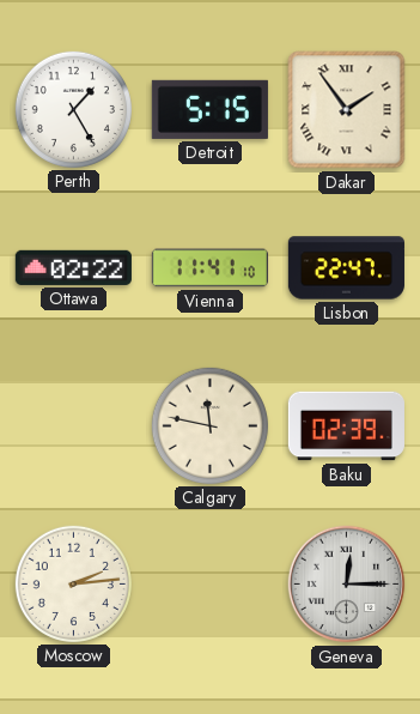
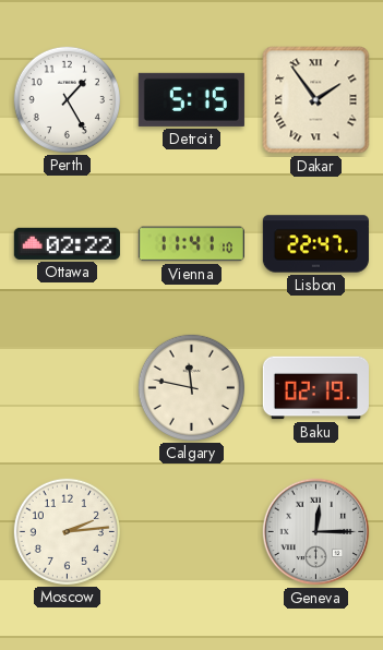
Baku: 02:39 -> 02:19
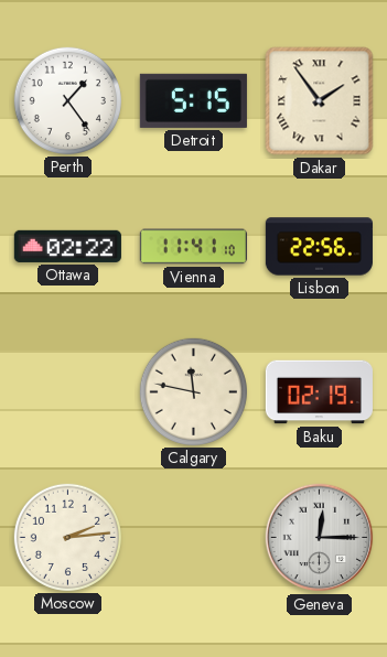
Perth: 1:25 -> 1:24
Lisbon: 22:47 -> 22:56
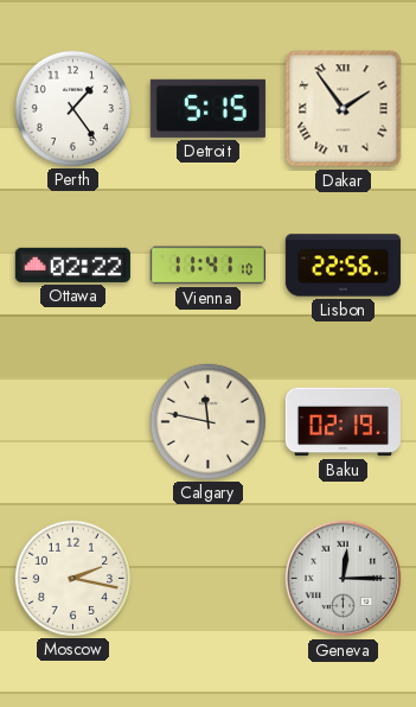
Moscow: 2:14 -> 2:17
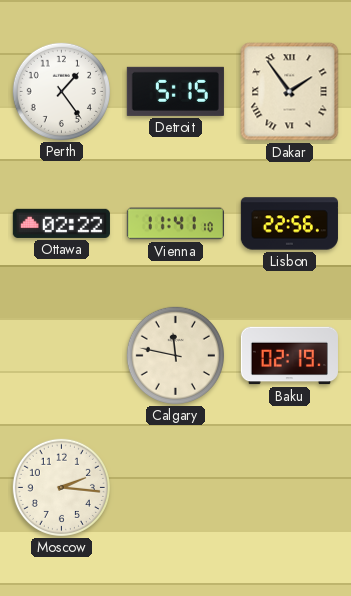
Moscow: 2:17 -> 2:16
Geneva: 12:15 -> none
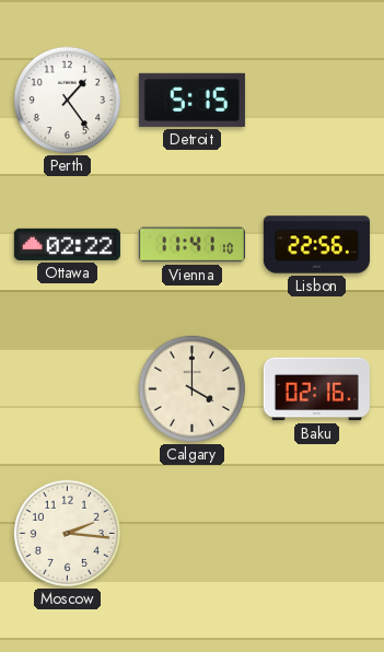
Dakar: 1:54 -> none
Calgary: 11:47 -> 4:00
Baku: 02:19 -> 02:16
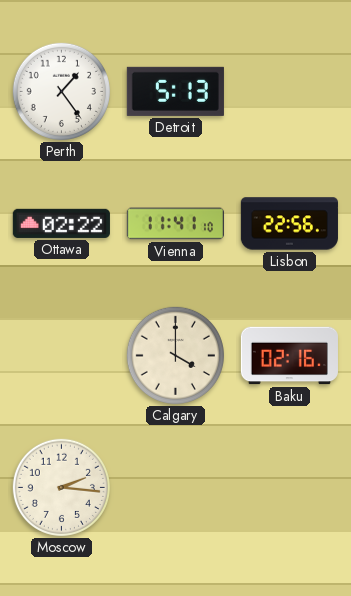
Detroit: 5:15 -> 5:13
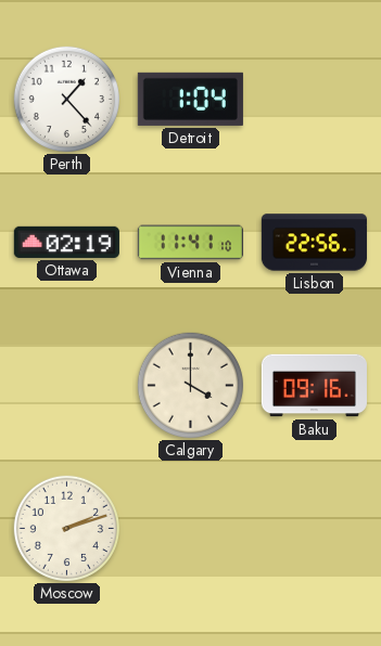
Perth: 1:24 -> 1:23
Detroit: 5:13 -> 1:04
Ottawa: 02:22 -> 02:19
Baku: 02:16 -> 09:16
Moscow: 2:16 -> 2:12
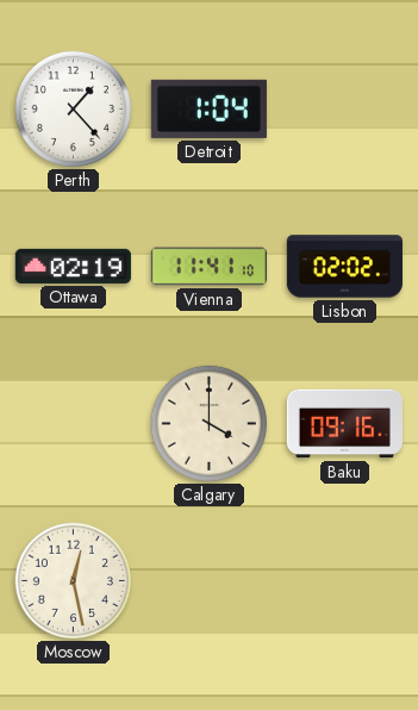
Lisbon: 22:56 -> 02:02
Moscow: 2:12 -> 12:28
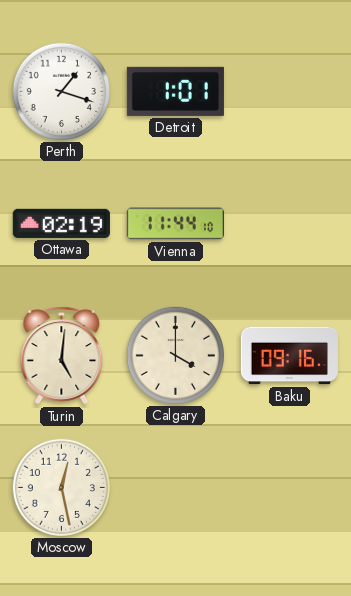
Perth: 1:23 -> 1:18
Detroit: 1:04 -> 1:01
Vienna: 11:41 -> 11:44
Lisbon: 02:02 -> none
Turin: none -> 5:01
